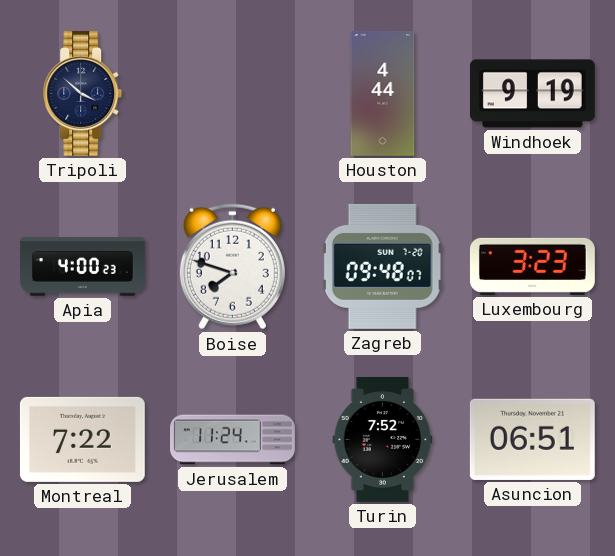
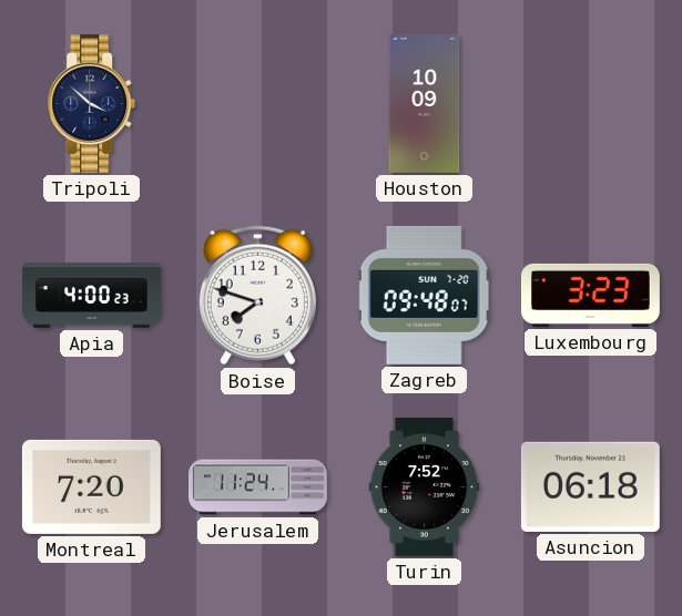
Houston: 4:44 -> 10:09
Windhoek: 9:19 -> none
Montreal: 7:22 -> 7:20
Asuncion: 06:51 -> 06:18
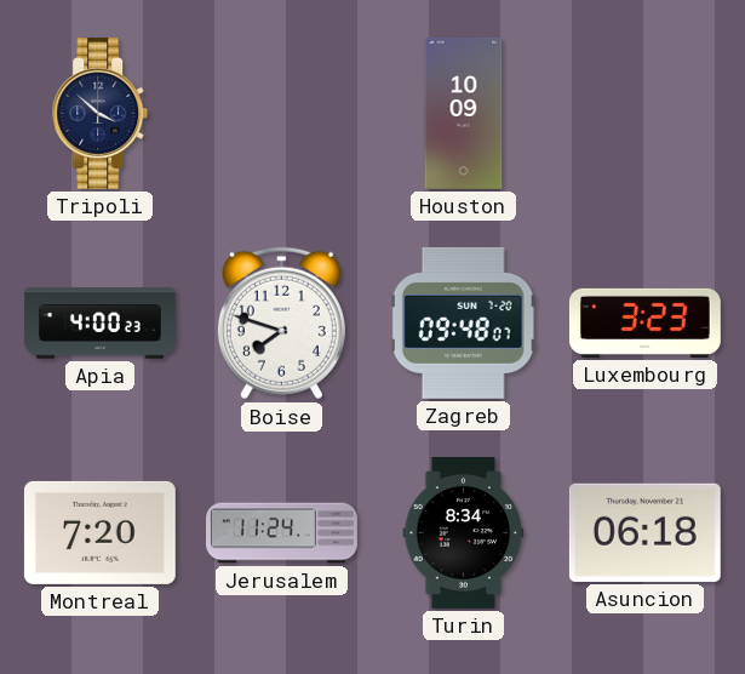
Turin: 7:52 -> 8:34
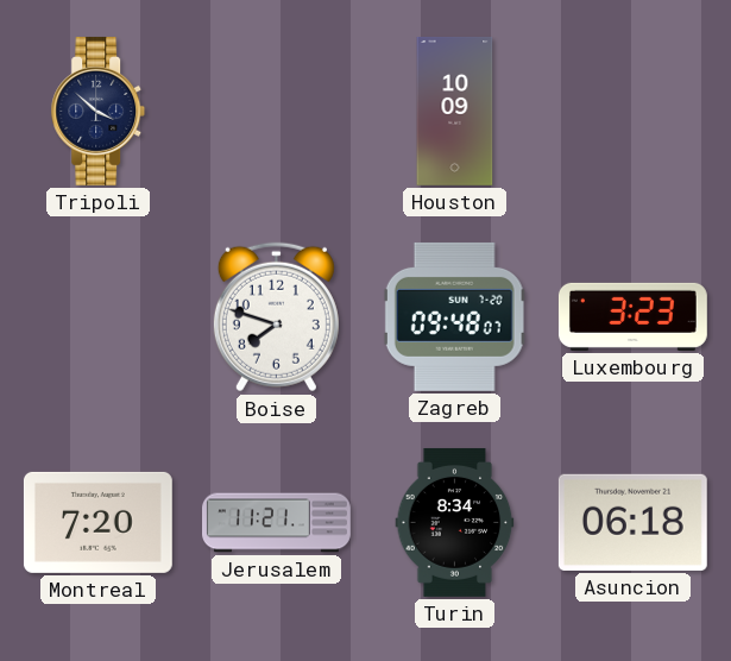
Apia: 4:00 -> none
Jerusalem: 11:24 -> 11:21
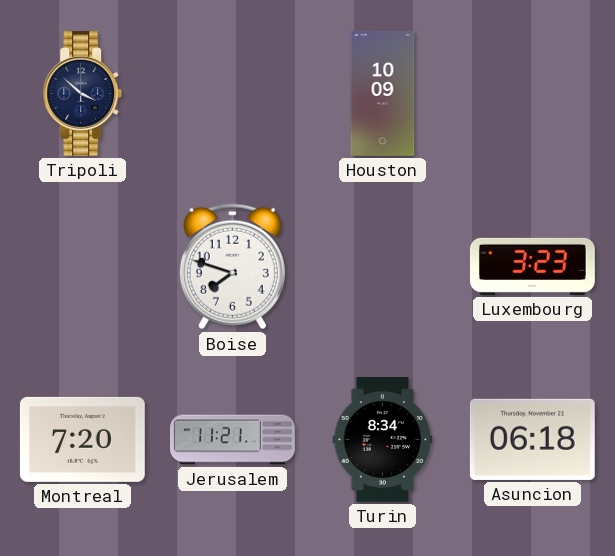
Zagreb: 09:48 -> none
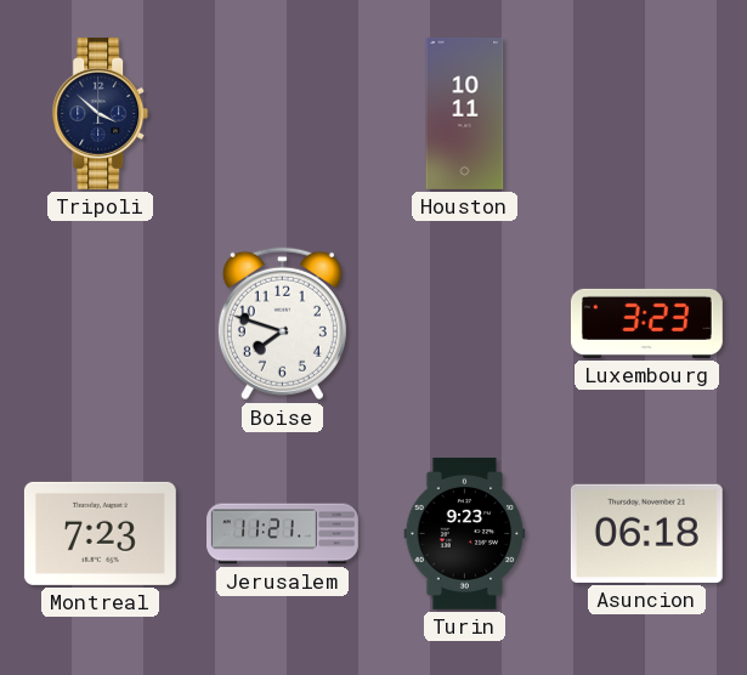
Houston: 10:09 -> 10:11
Montreal: 7:20 -> 7:23
Turin: 8:34 -> 9:23
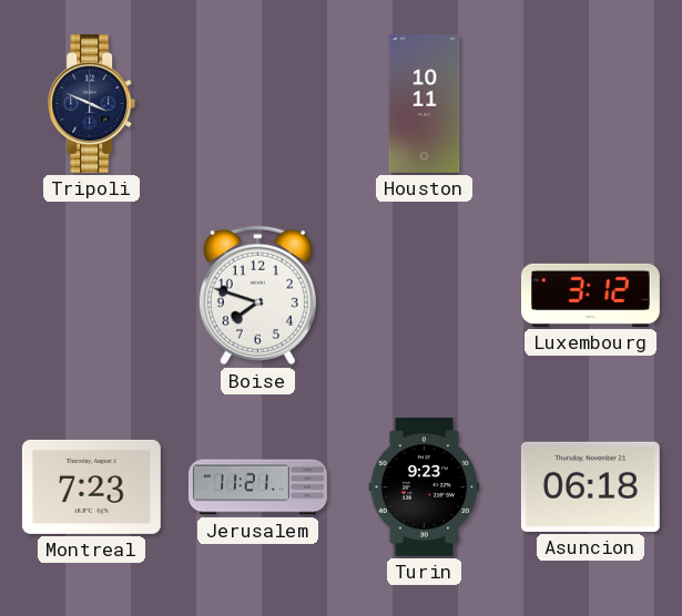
Tripoli: 3:52 -> 3:49
Luxembourg: 3:23 -> 3:12
